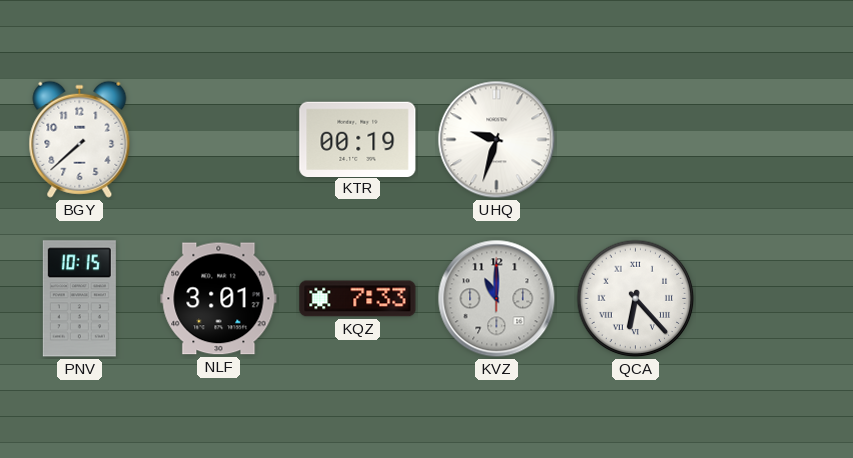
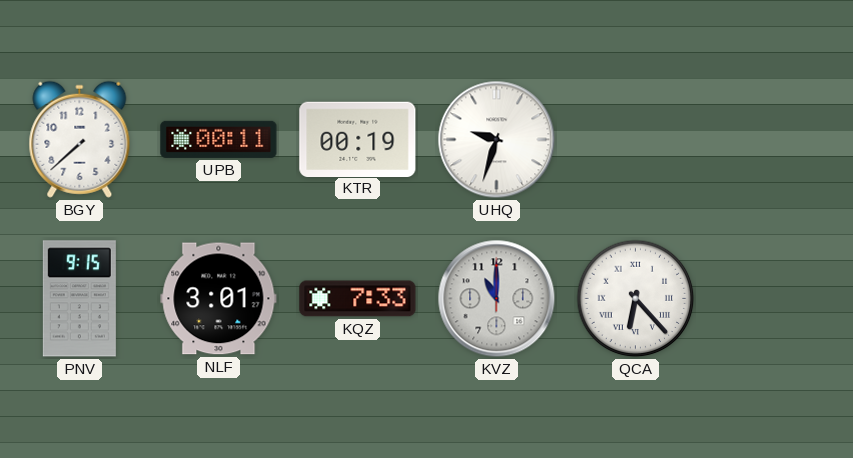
UPB: none -> 00:11
PNV: 10:15 -> 9:15
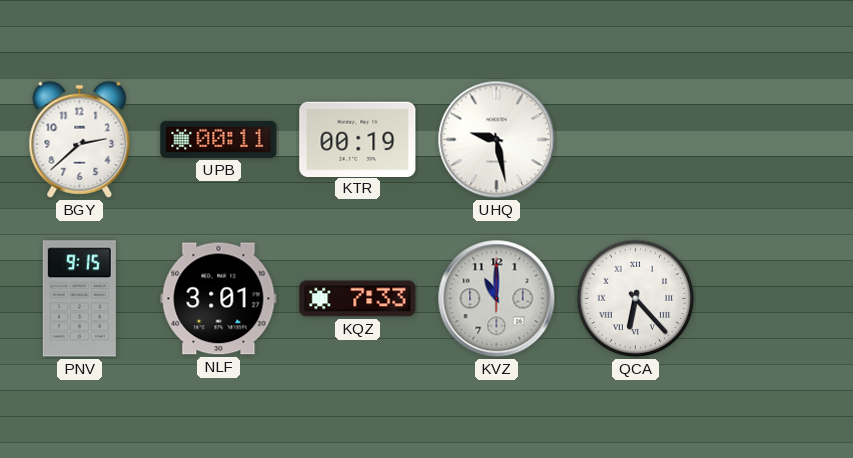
BGY: 7:38 -> 2:38
UHQ: 9:33 -> 9:28
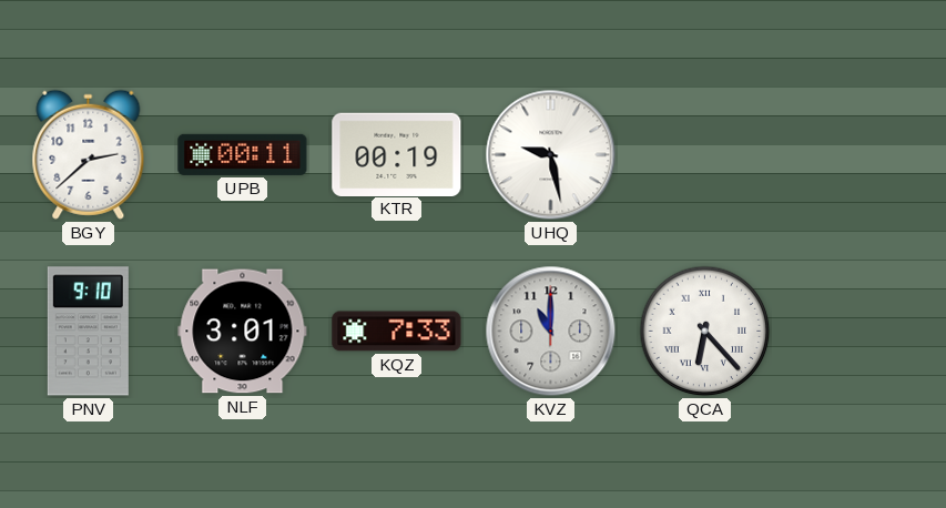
PNV: 9:15 -> 9:10
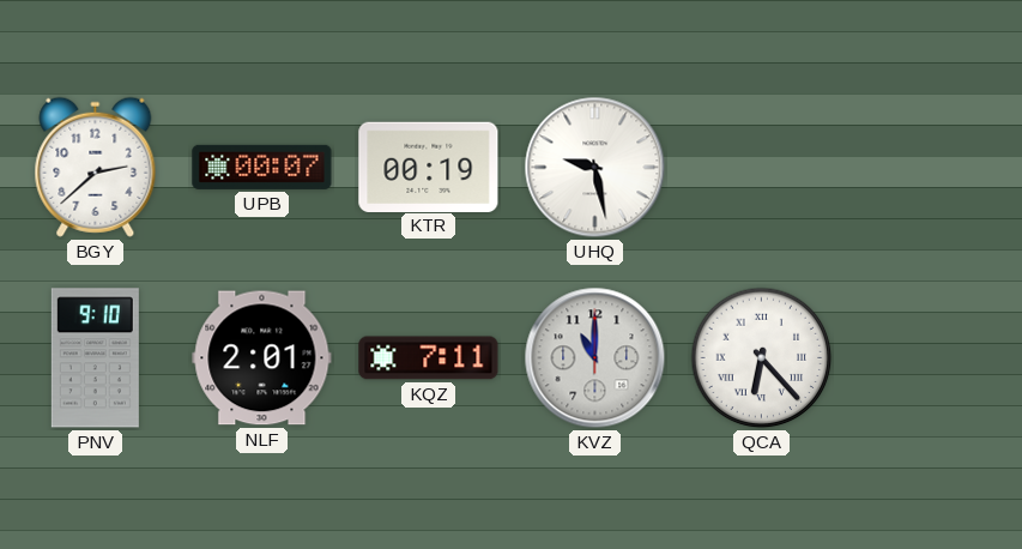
UPB: 00:11 -> 00:07
NLF: 3:01 -> 2:01
KQZ: 7:33 -> 7:11
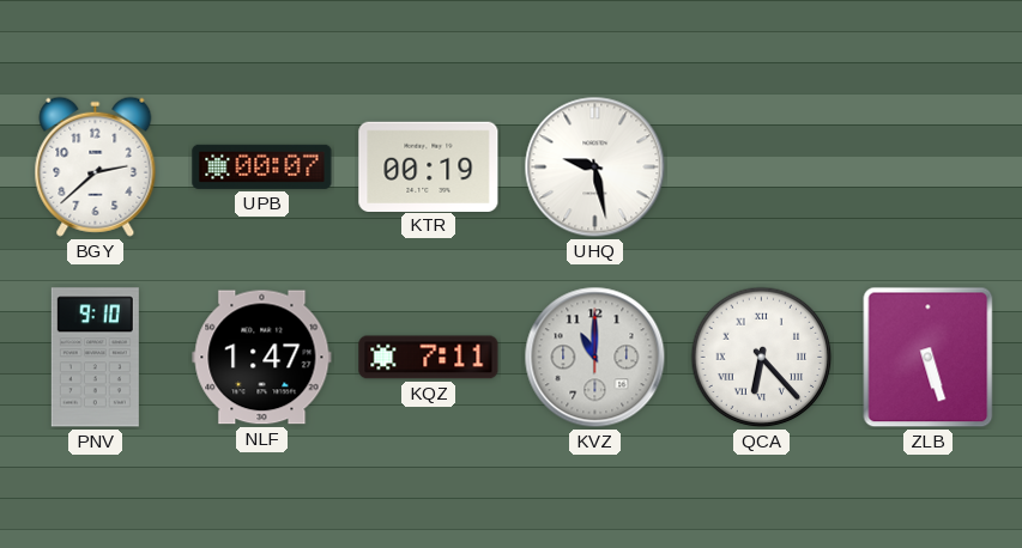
NLF: 2:01 -> 1:47
ZLB: none -> 5:27
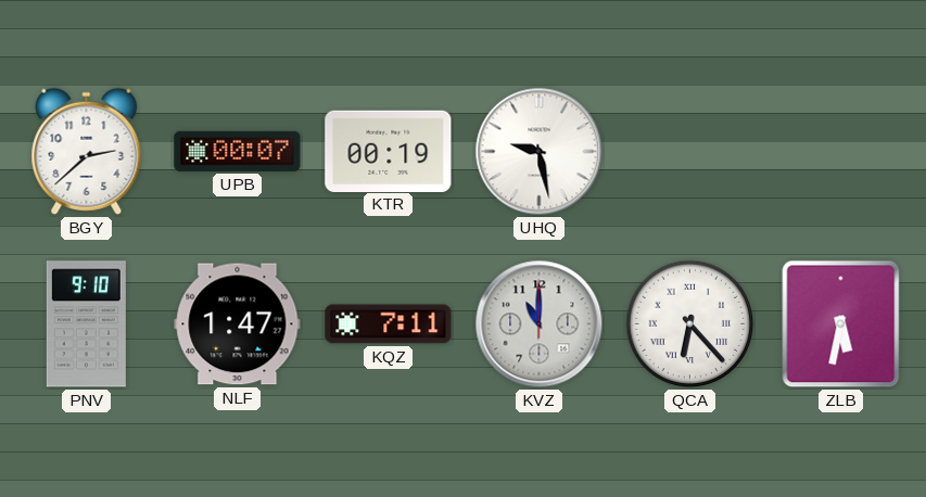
ZLB: 5:27 -> 5:32
